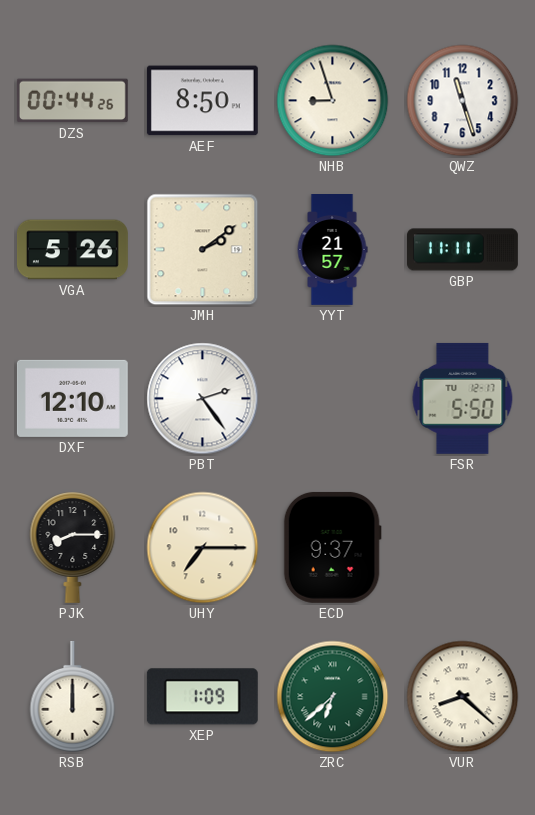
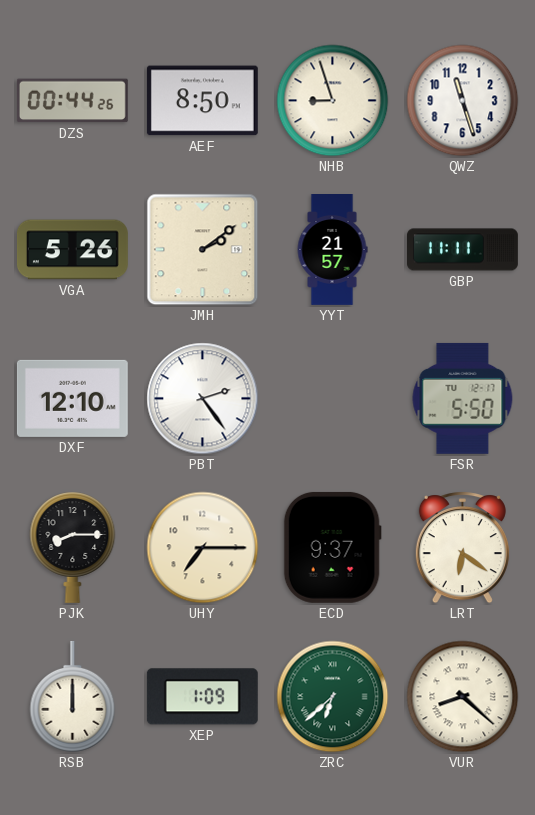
LRT: none -> 6:21
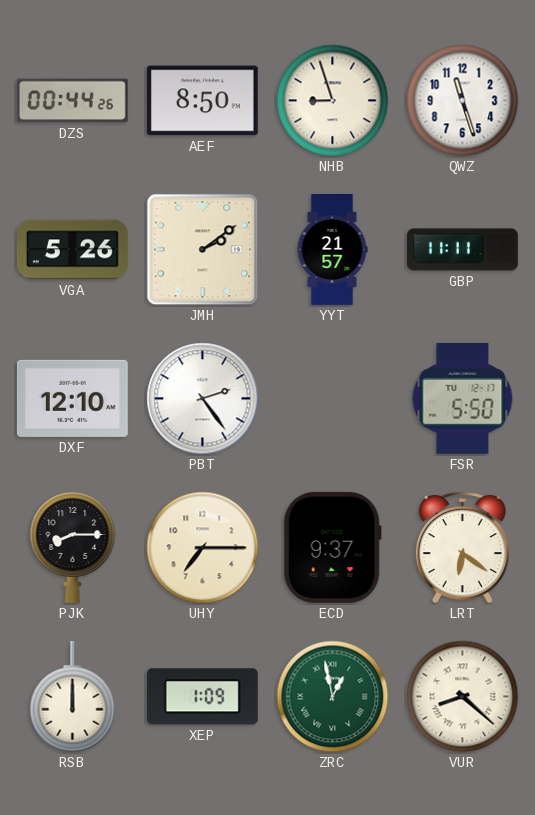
ZRC: 6:38 -> 12:58
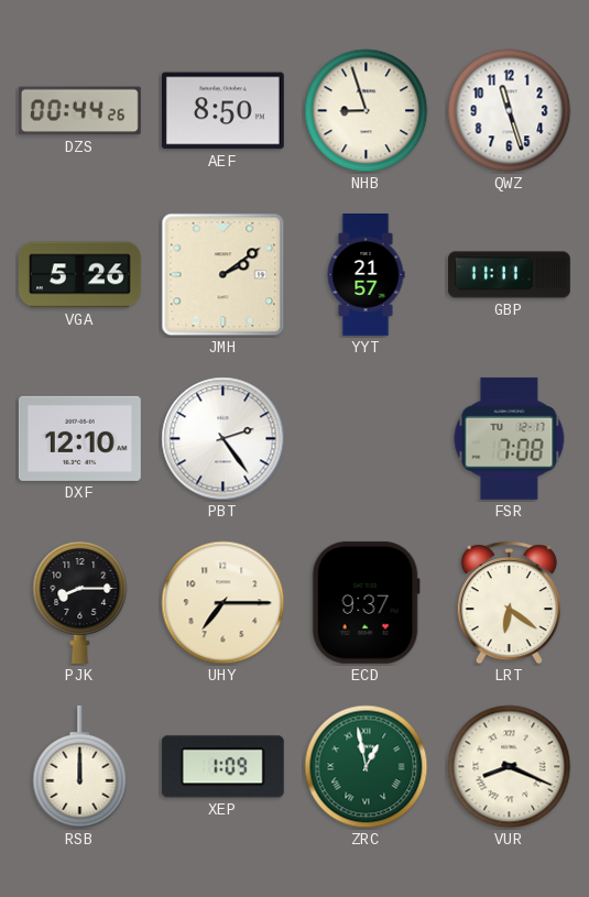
FSR: 5:50 -> 7:08
VUR: 8:22 -> 8:19
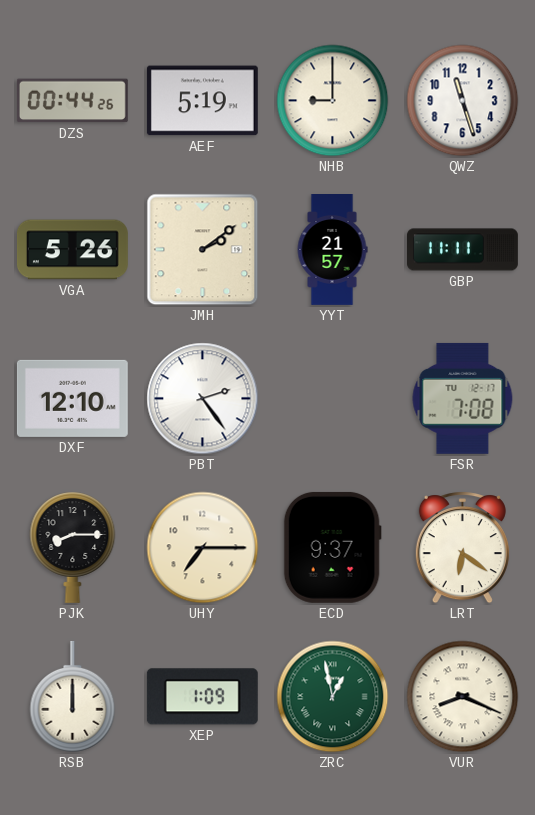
AEF: 8:50 -> 5:19
NHB: 8:57 -> 9:00
